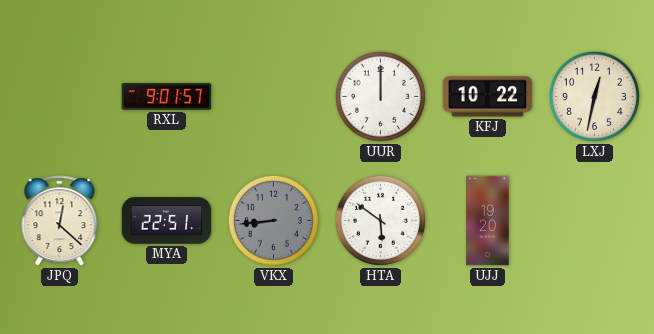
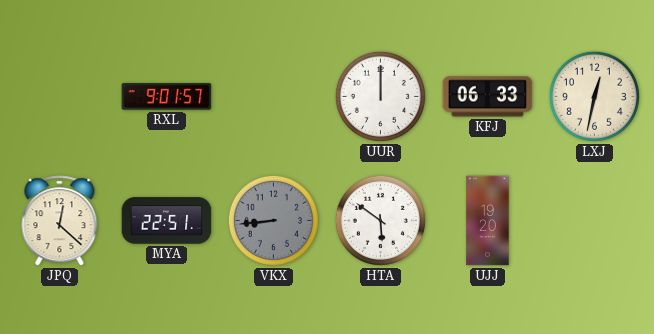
KFJ: 10:22 -> 06:33
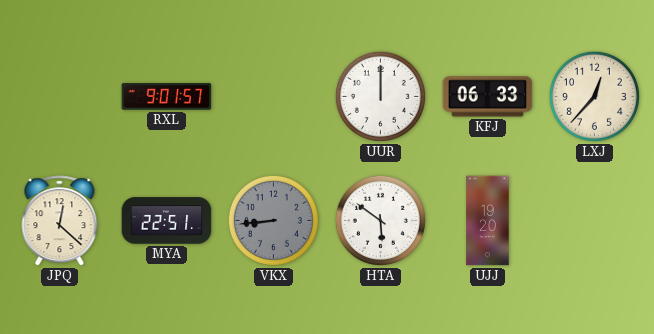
LXJ: 12:32 -> 12:37
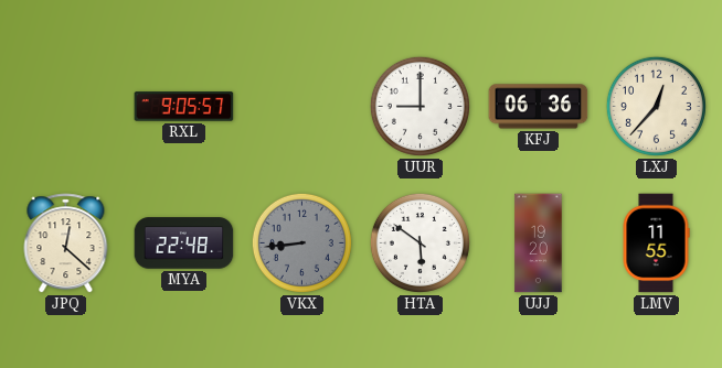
RXL: 9:01 -> 9:05
UUR: 12:00 -> 9:00
KFJ: 06:33 -> 06:36
MYA: 22:51 -> 22:48
LMV: none -> 11:55
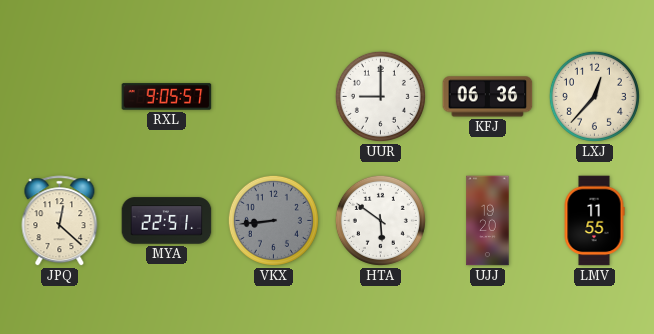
MYA: 22:48 -> 22:51
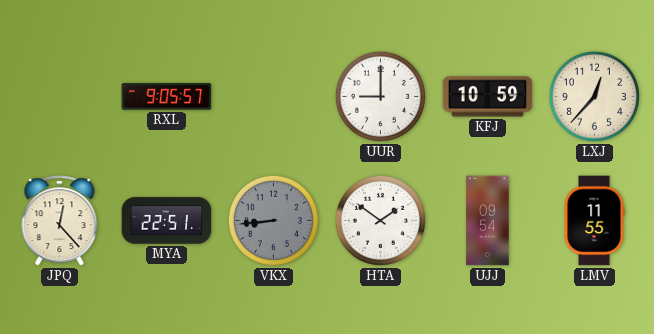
KFJ: 06:36 -> 10:59
JPQ: 12:22 -> 12:23
HTA: 5:51 -> 1:51
UJJ: 19:20 -> 09:54
